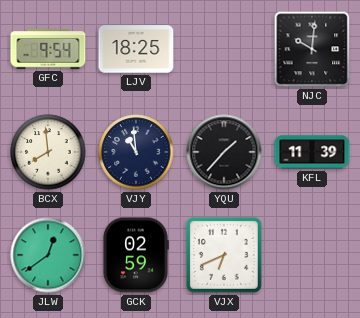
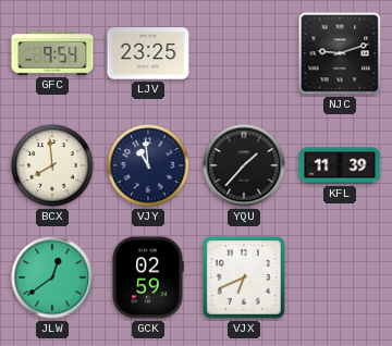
LJV: 18:25 -> 23:25
NJC: 10:01 -> 9:12
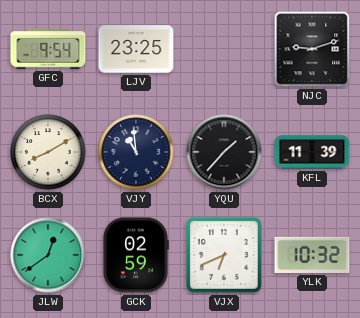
BCX: 7:59 -> 8:10
YLK: none -> 10:32
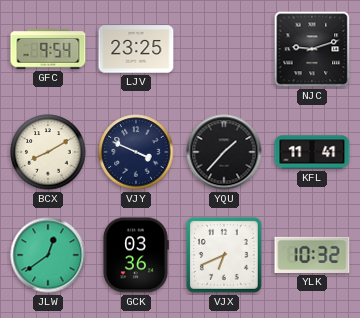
VJY: 10:59 -> 3:49
KFL: 11:39 -> 11:41
GCK: 02:59 -> 03:36
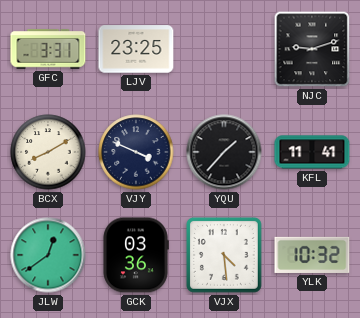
GFC: 9:54 -> 3:31
VJX: 6:41 -> 4:29
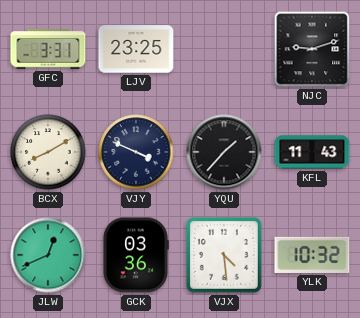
KFL: 11:41 -> 11:43
JLW: 12:39 -> 12:41
